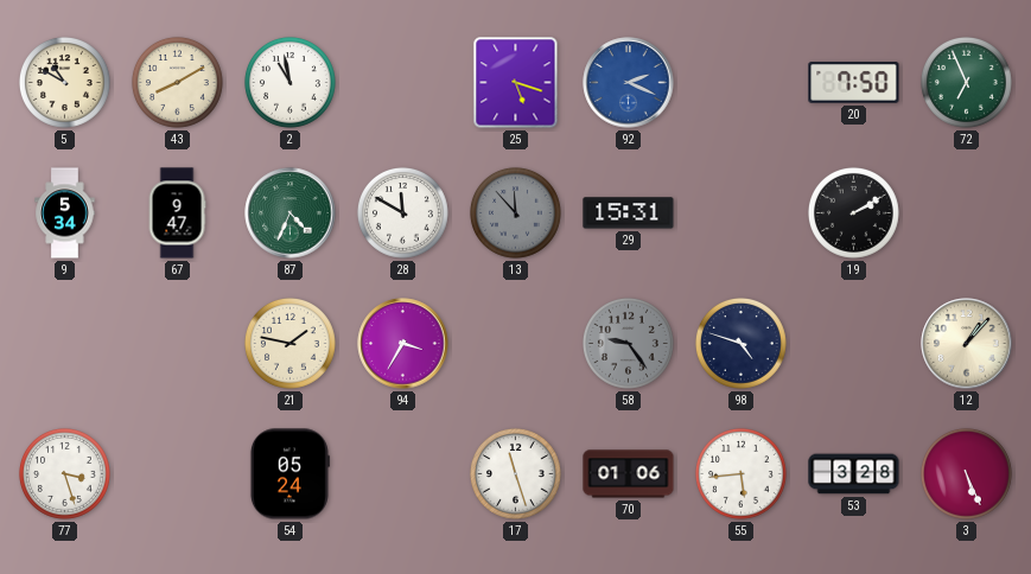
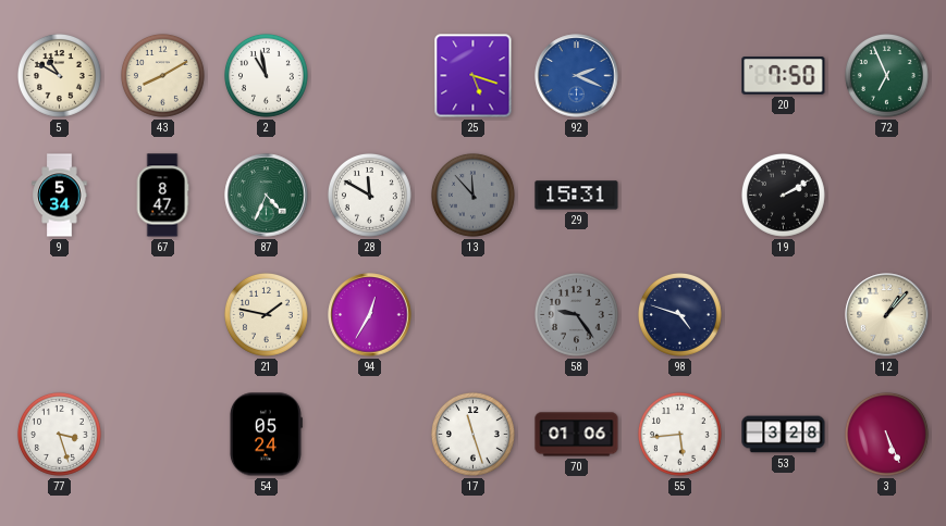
67: 9:47 -> 8:47
94: 3:35 -> 12:35
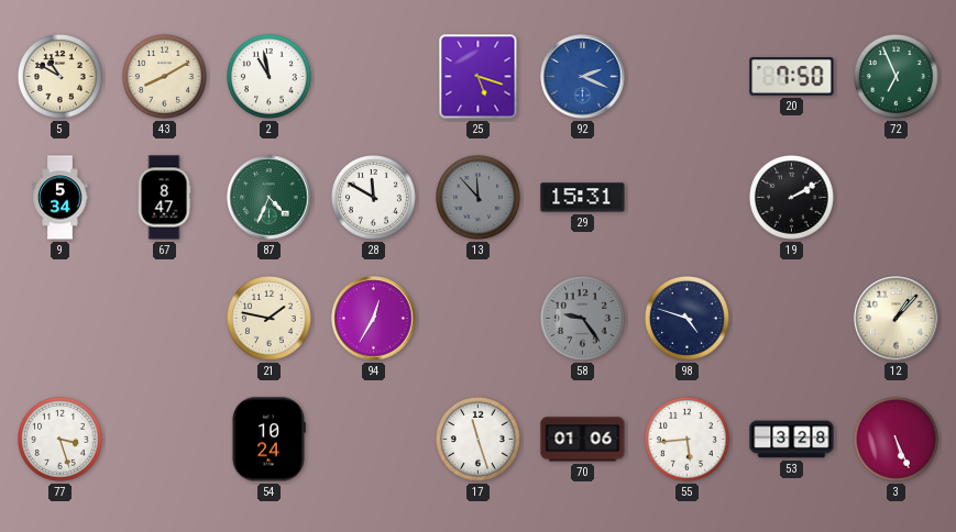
54: 05:24 -> 10:24
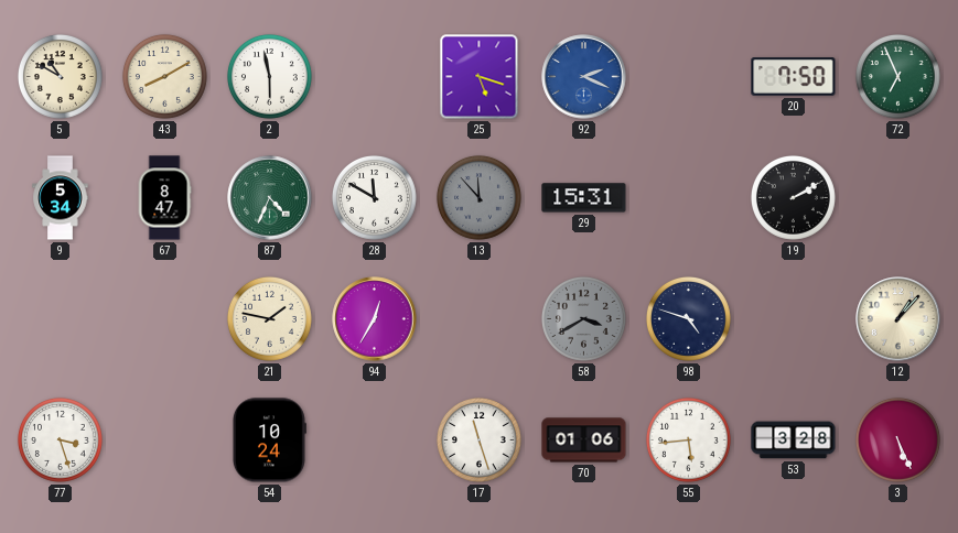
2: 10:58 -> 5:58
58: 9:24 -> 3:40
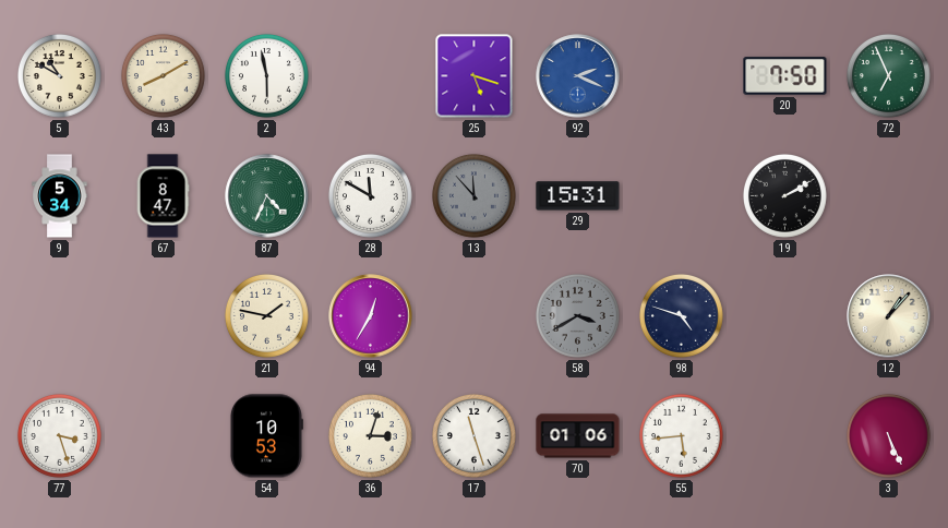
54: 10:24 -> 10:53
36: none -> 3:03
53: 3:28 -> none
